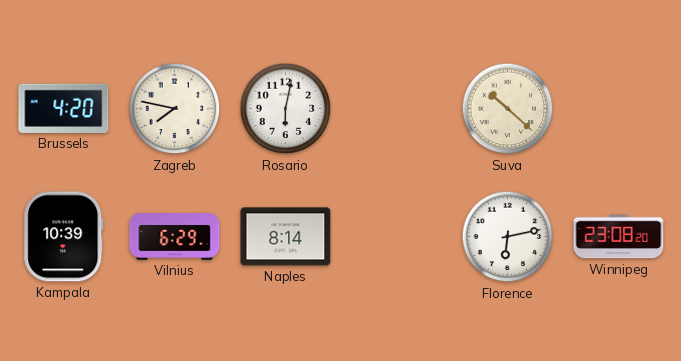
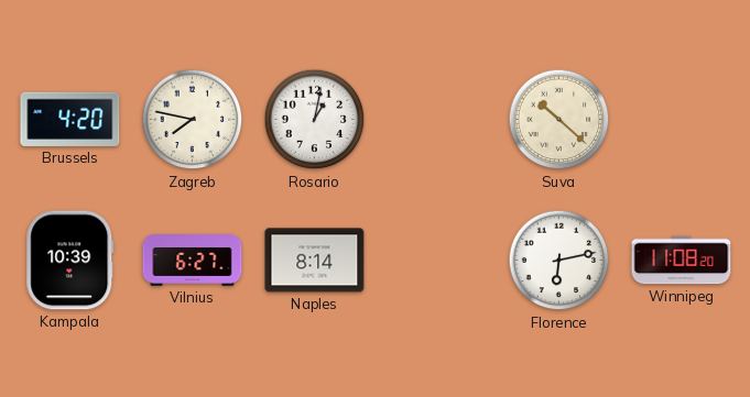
Rosario: 6:02 -> 1:02
Vilnius: 6:29 -> 6:27
Winnipeg: 23:08 -> 11:08
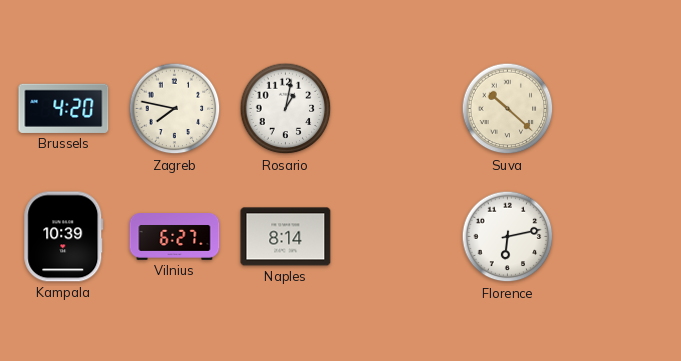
Winnipeg: 11:08 -> none
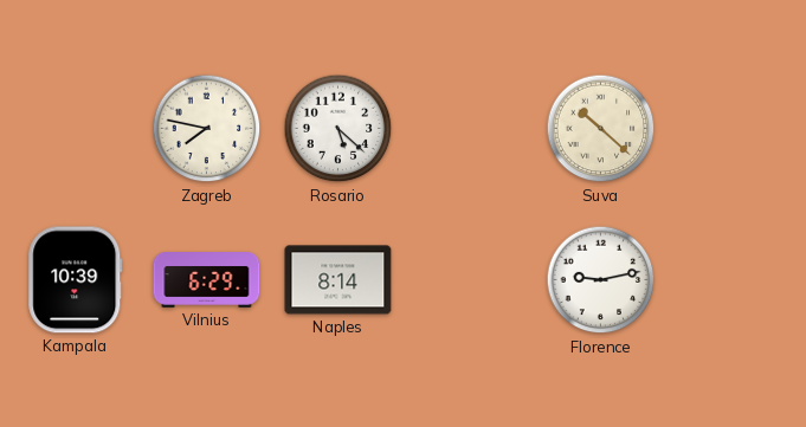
Brussels: 4:20 -> none
Rosario: 1:02 -> 5:22
Vilnius: 6:27 -> 6:29
Florence: 6:13 -> 9:13
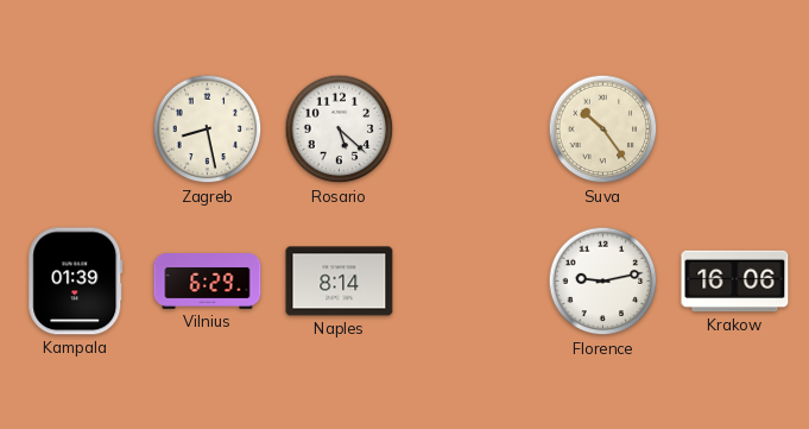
Zagreb: 7:47 -> 8:28
Suva: 10:22 -> 10:24
Kampala: 10:39 -> 01:39
Krakow: none -> 16:06
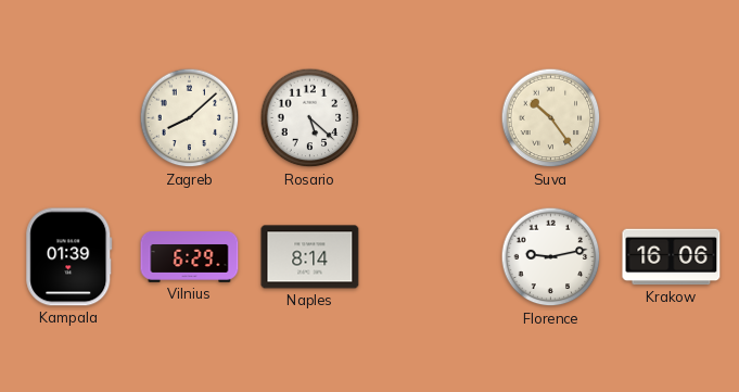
Zagreb: 8:28 -> 8:08
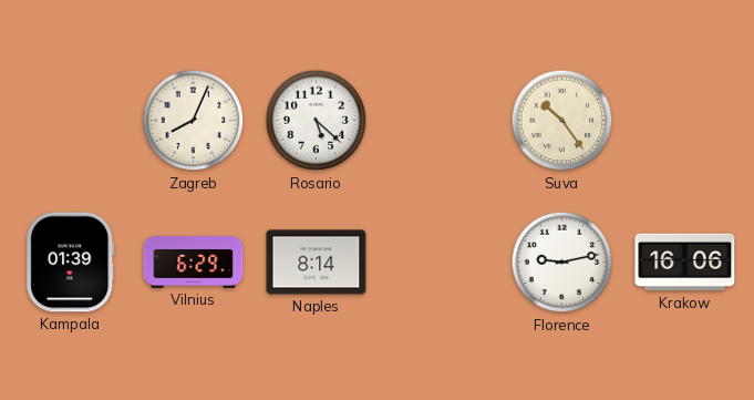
Zagreb: 8:08 -> 8:04
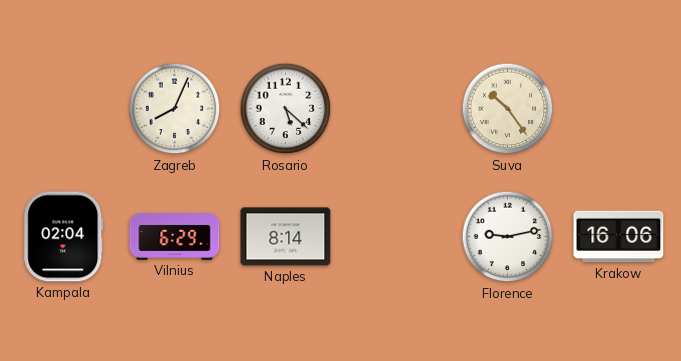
Kampala: 01:39 -> 02:04
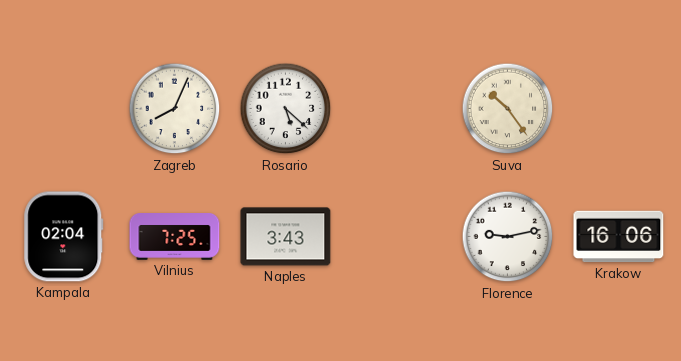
Vilnius: 6:29 -> 7:25
Naples: 8:14 -> 3:43
